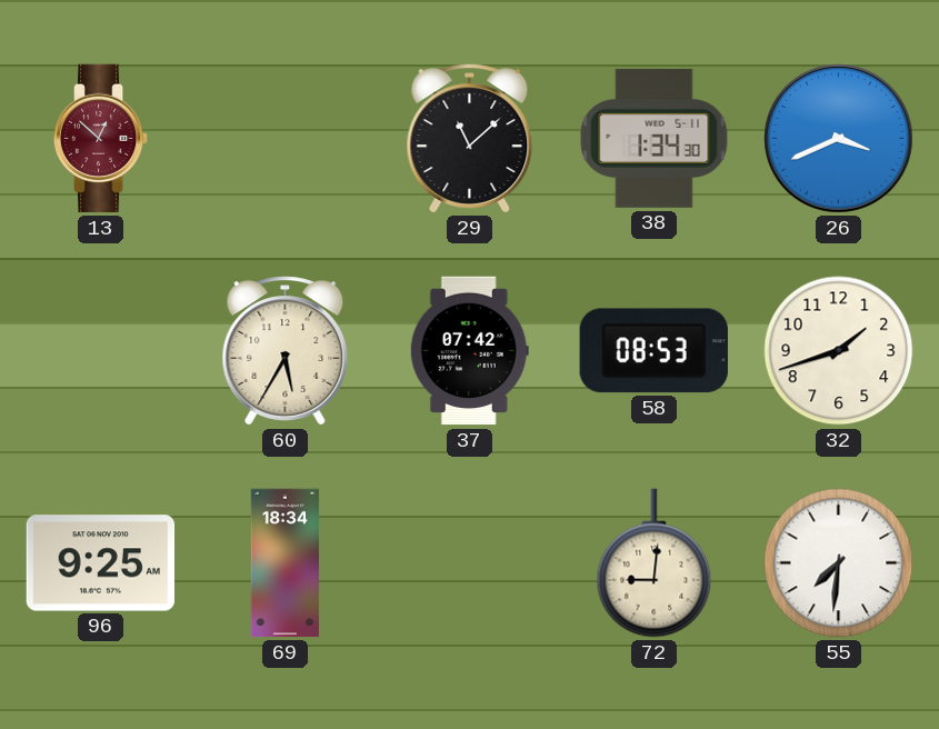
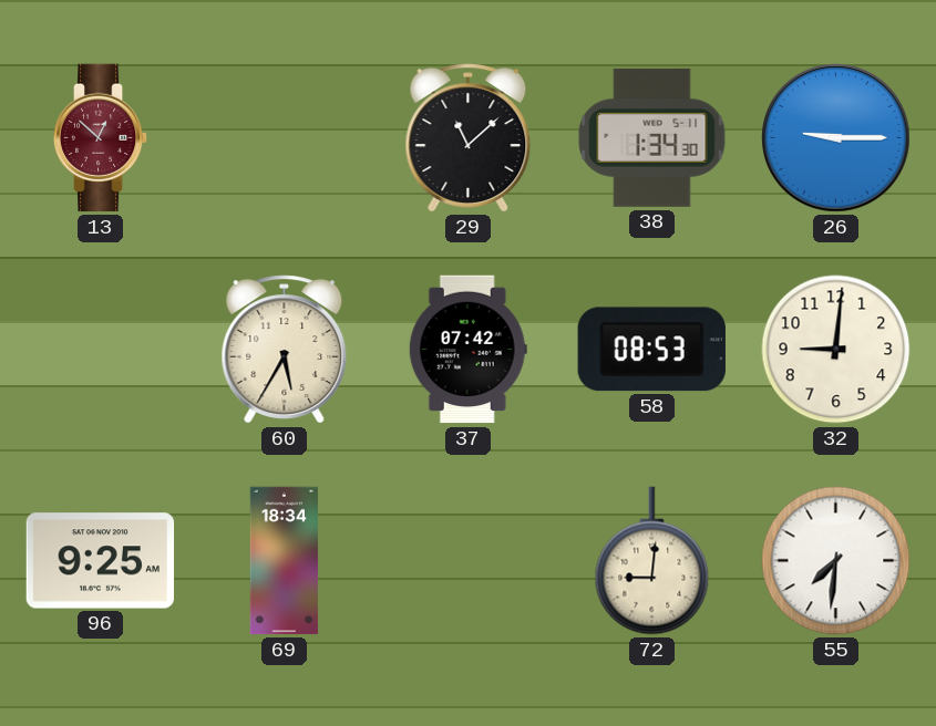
26: 3:41 -> 9:15
32: 1:42 -> 9:01
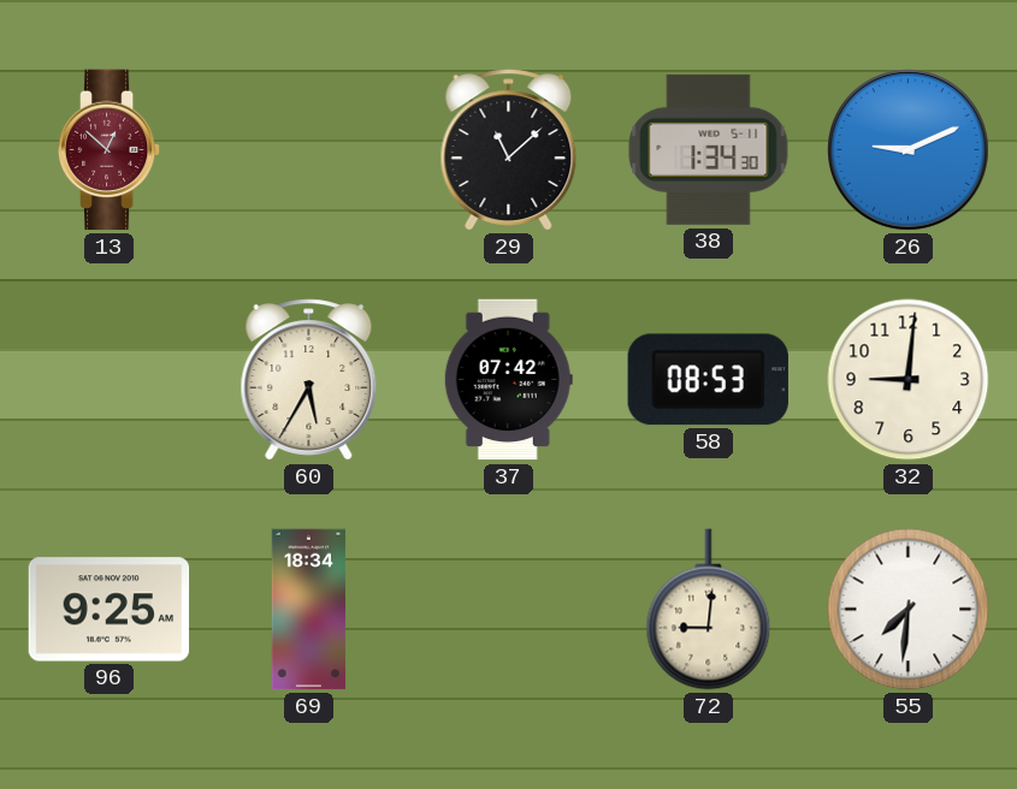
26: 9:15 -> 9:11
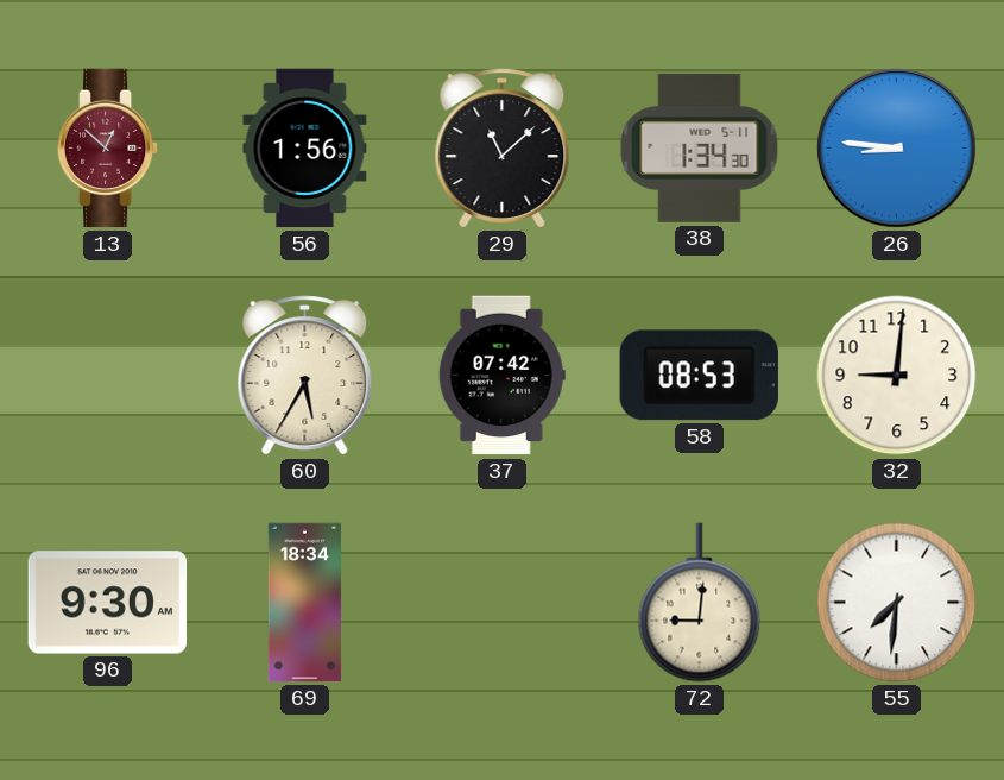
56: none -> 1:56
26: 9:11 -> 8:46
96: 9:25 -> 9:30
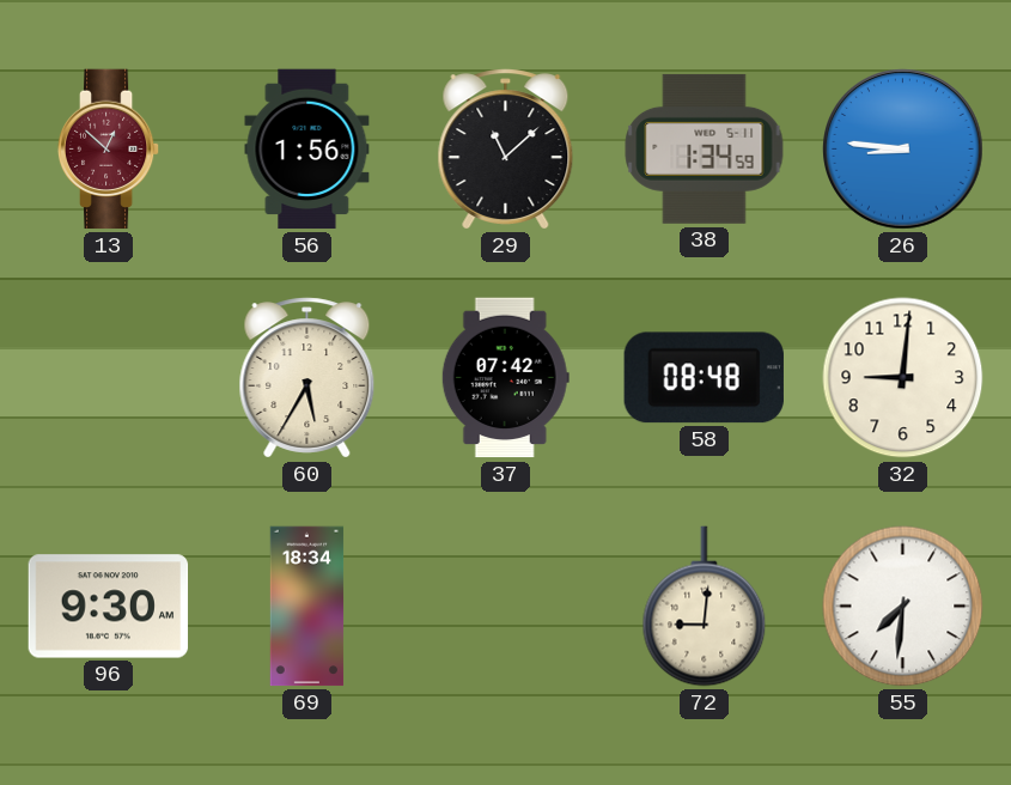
38: 1:34:30 -> 1:34:59
58: 08:53 -> 08:48
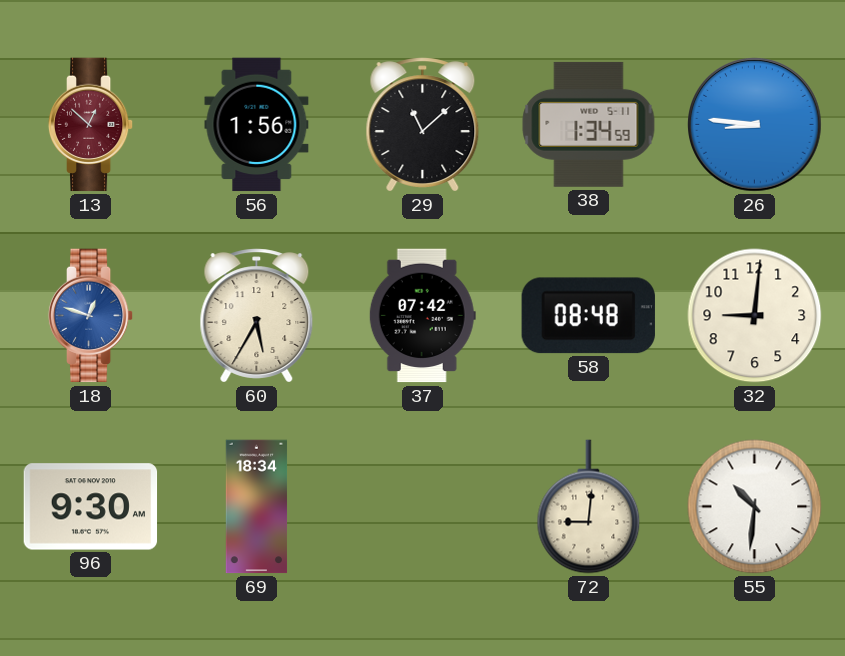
18: none -> 12:48
55: 7:31 -> 10:31
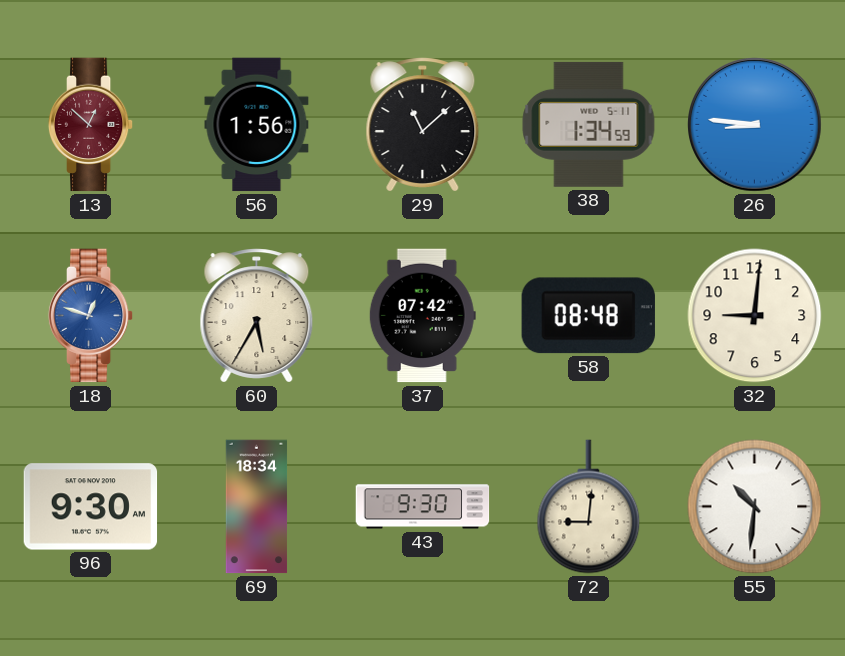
43: none -> 9:30
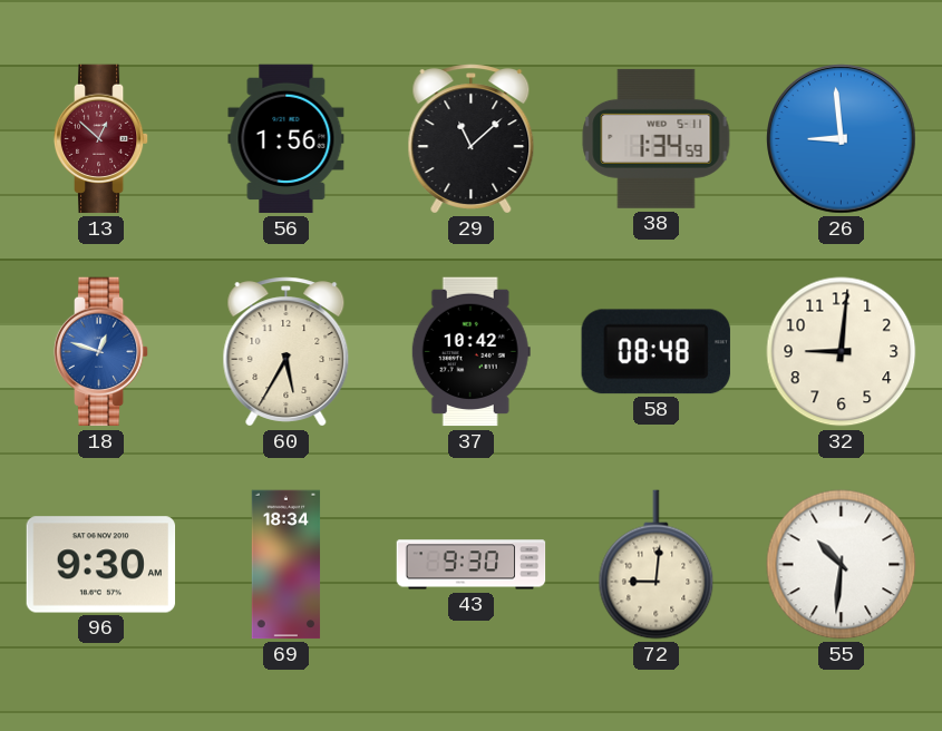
26: 8:46 -> 8:59
37: 07:42 -> 10:42
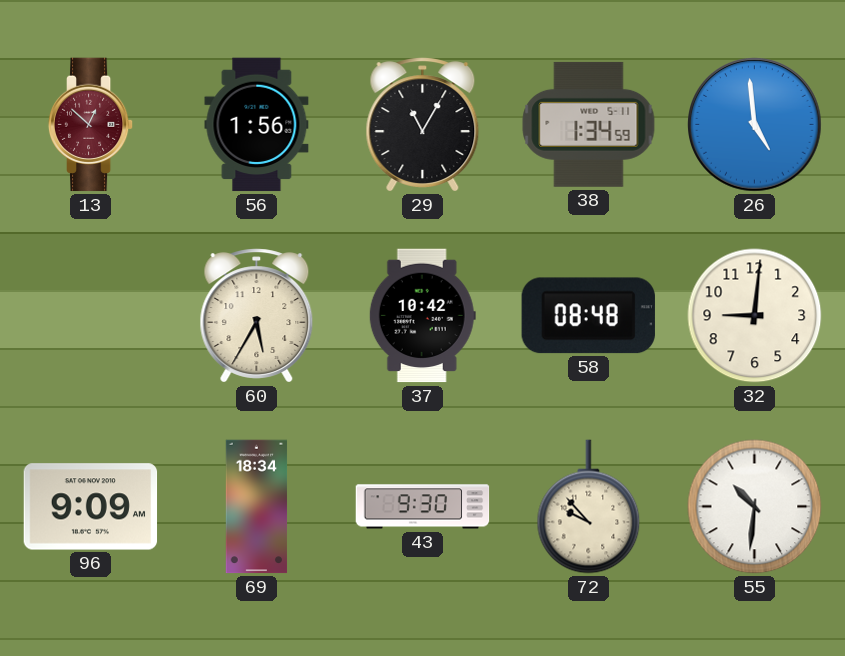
29: 11:08 -> 11:05
26: 8:59 -> 4:59
18: 12:48 -> none
96: 9:30 -> 9:09
72: 9:01 -> 9:53
